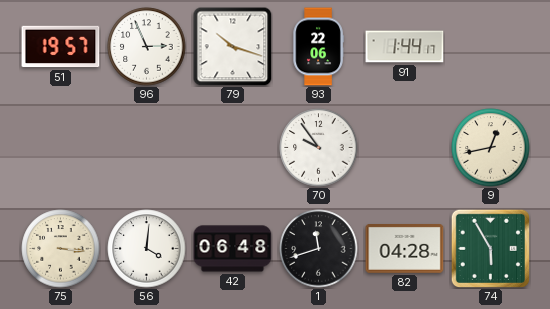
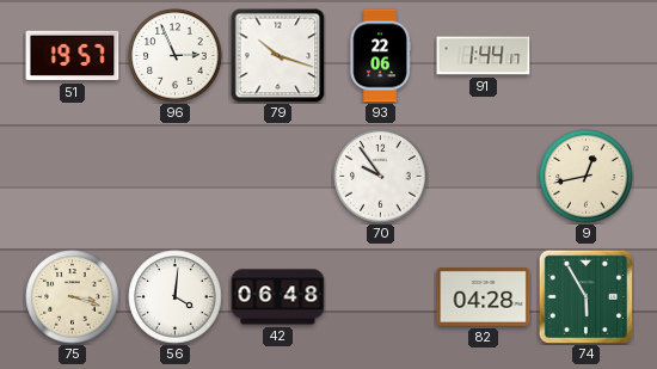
75: 3:16 -> 3:18
1: 11:42 -> none
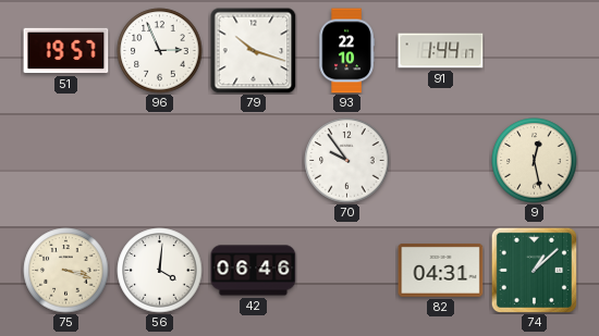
93: 22:06 -> 22:10
9: 12:43 -> 12:28
42: 06:48 -> 06:46
82: 04:28 -> 04:31
74: 5:55 -> 1:08
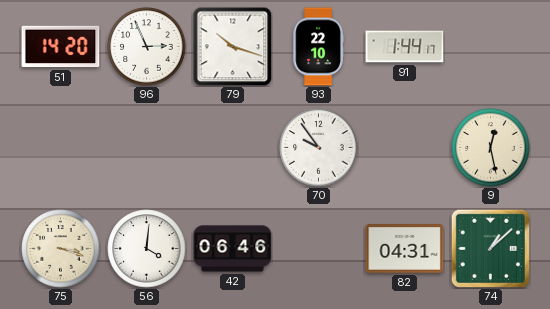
51: 19:57 -> 14:20
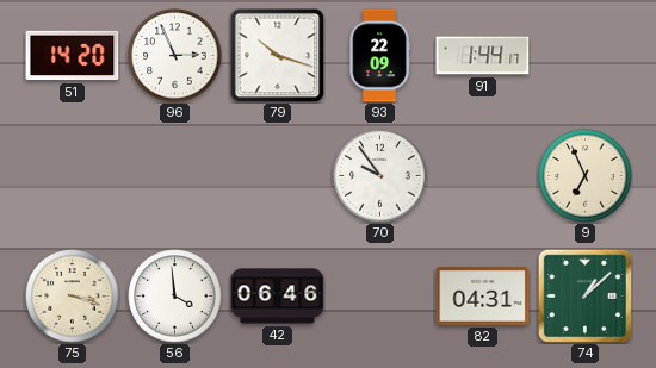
93: 22:10 -> 22:09
9: 12:28 -> 6:56
56: 4:01 -> 3:59
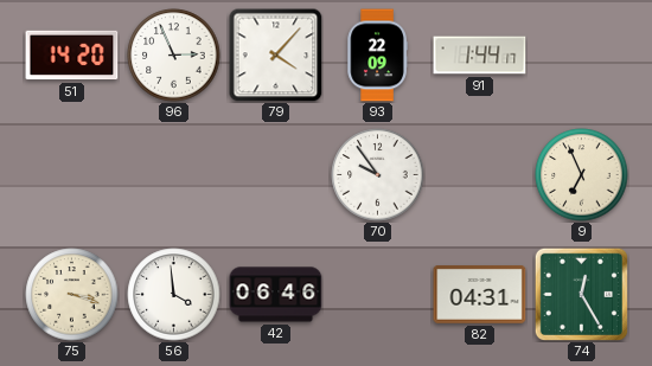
79: 10:18 -> 4:07
74: 1:08 -> 12:25
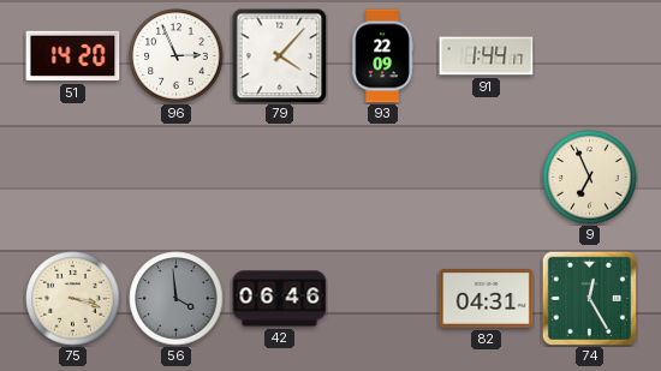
70: 9:54 -> none
56 dial: white -> grey
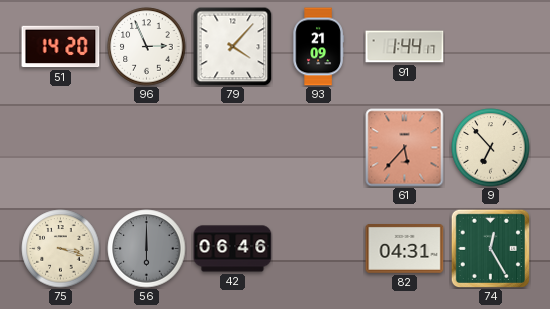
93: 22:09 -> 21:09
61: none -> 5:37
9: 6:56 -> 6:53
56: 3:59 -> 6:00
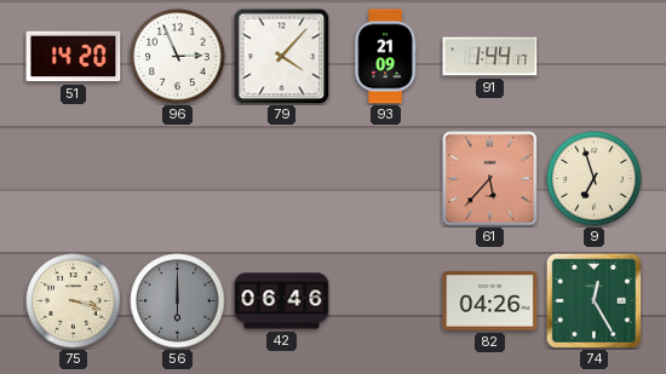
9: 6:53 -> 6:57
82: 04:31 -> 04:26
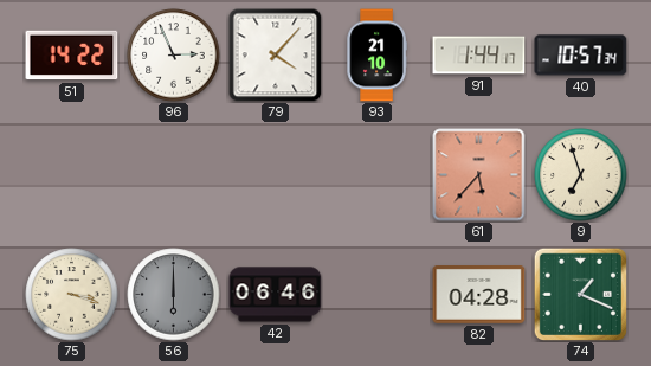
51: 14:20 -> 14:22
93: 21:09 -> 21:10
40: none -> 10:57
82: 04:26 -> 04:28
74: 12:25 -> 1:19
